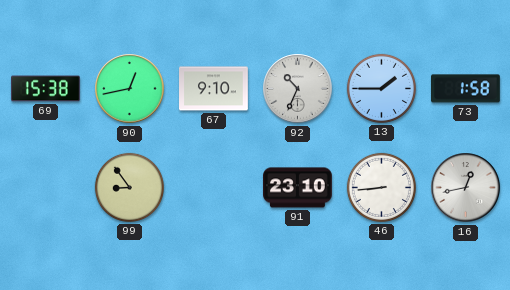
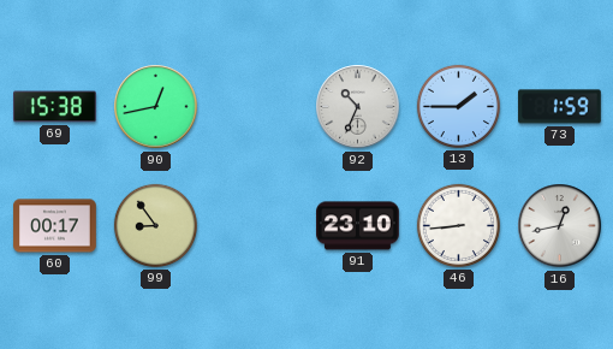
67: 9:10 -> none
73: 1:58 -> 1:59
60: none -> 00:17
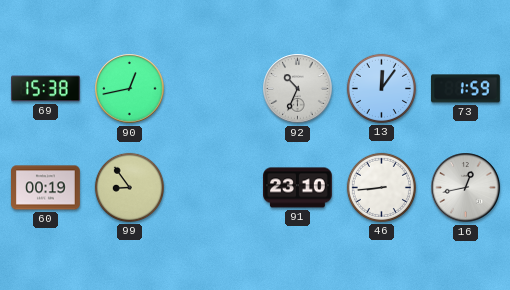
13: 1:45 -> 12:06
60: 00:17 -> 00:19
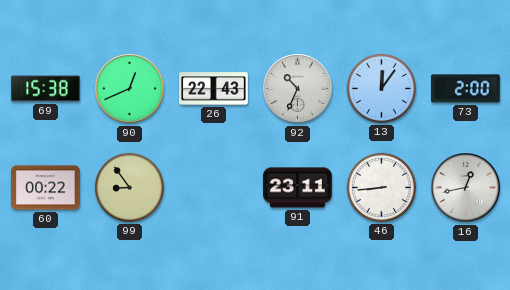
90: 12:43 -> 12:41
26: none -> 22:43
73: 1:59 -> 2:00
60: 00:19 -> 00:22
91: 23:10 -> 23:11
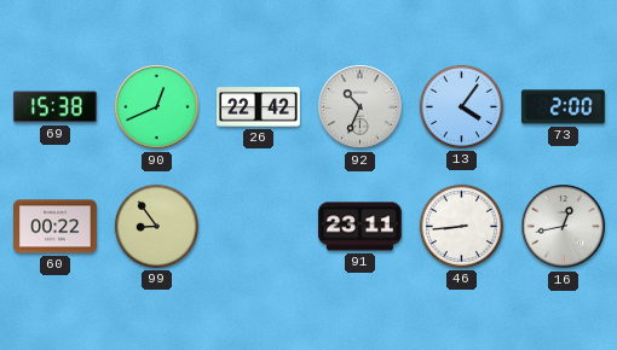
26: 22:43 -> 22:42
13: 12:06 -> 4:06
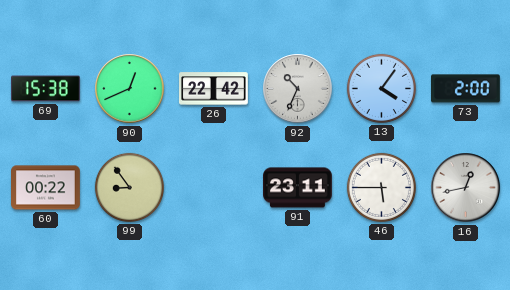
46: 8:44 -> 5:45
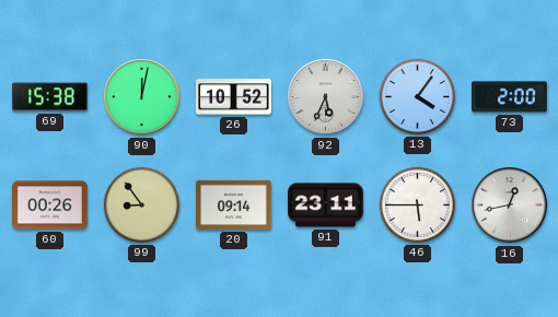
90: 12:41 -> 12:02
26: 22:42 -> 10:52
92: 10:34 -> 5:34
60: 00:22 -> 00:26
20: none -> 09:14
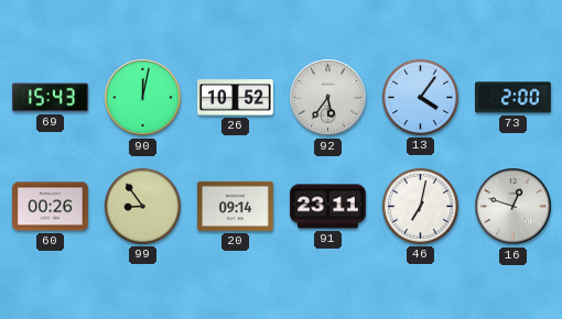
69: 15:38 -> 15:43
92: 5:34 -> 5:36
46: 5:45 -> 7:02
16: 12:43 -> 12:48
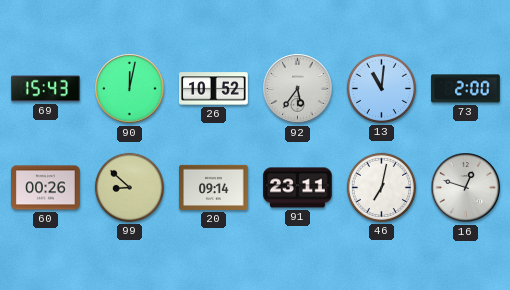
13: 4:06 -> 11:01
99: 8:54 -> 8:52
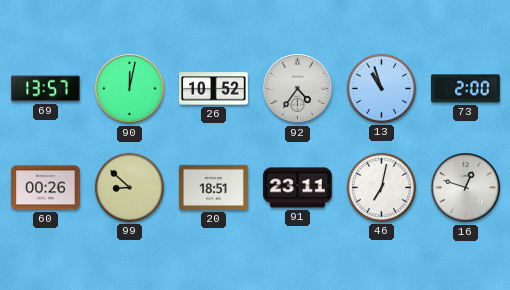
69: 15:43 -> 13:57
92: 5:36 -> 4:36
13: 11:01 -> 10:57
20: 09:14 -> 18:51
